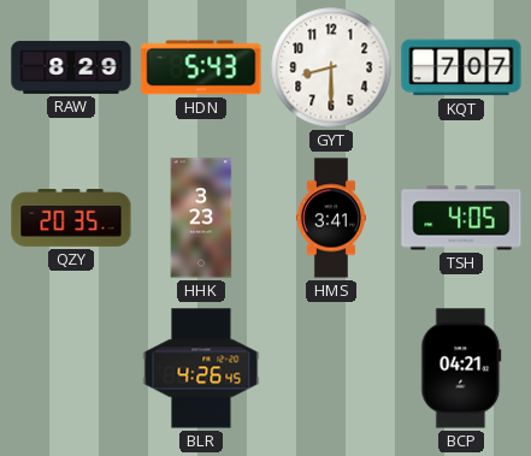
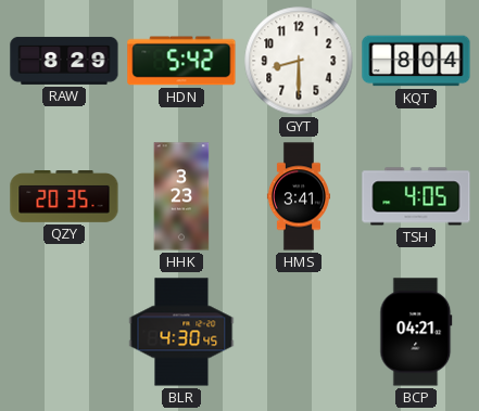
HDN: 5:43 -> 5:42
KQT: 7:07 -> 8:04
BLR: 4:26 -> 4:30
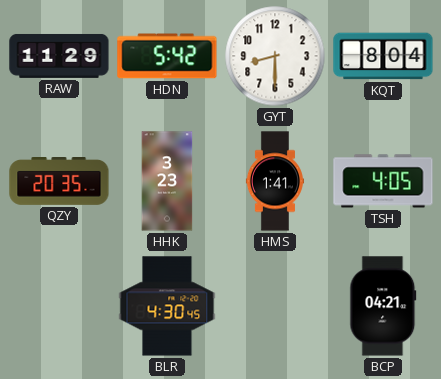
RAW: 8:29 -> 11:29
HMS: 3:41 -> 1:41
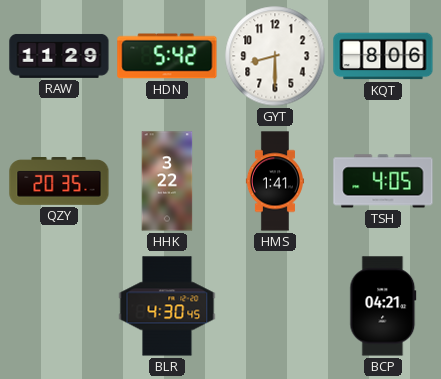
KQT: 8:04 -> 8:06
HHK: 3:23 -> 3:22
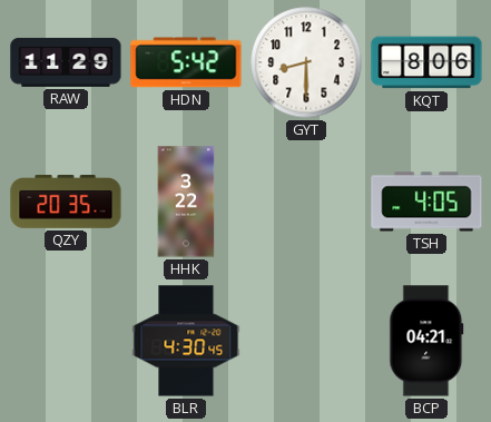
HMS: 1:41 -> none
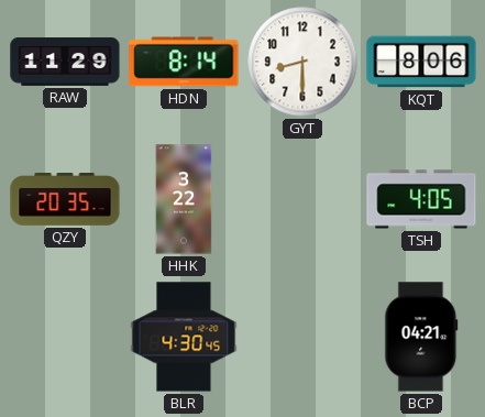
HDN: 5:42 -> 8:14
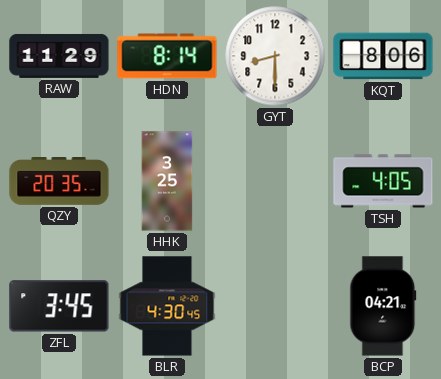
HHK: 3:22 -> 3:25
ZFL: none -> 3:45
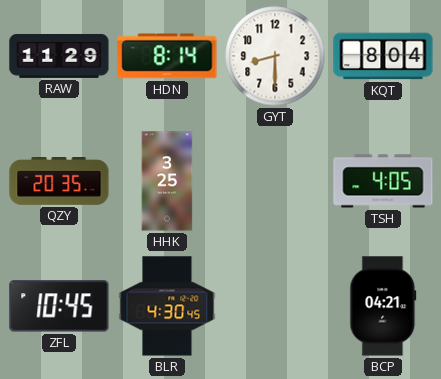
KQT: 8:06 -> 8:04
ZFL: 3:45 -> 10:45
